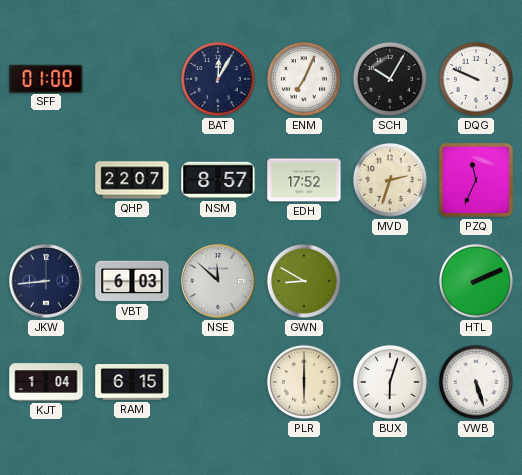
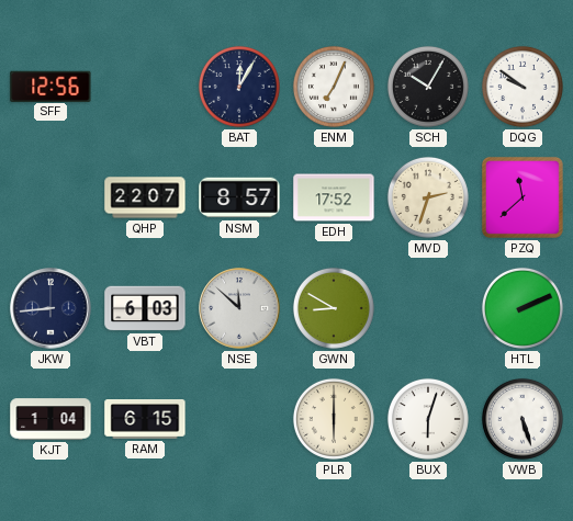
SFF: 01:00 -> 12:56
DQG: 9:49 -> 9:51
PZQ: 11:34 -> 11:38
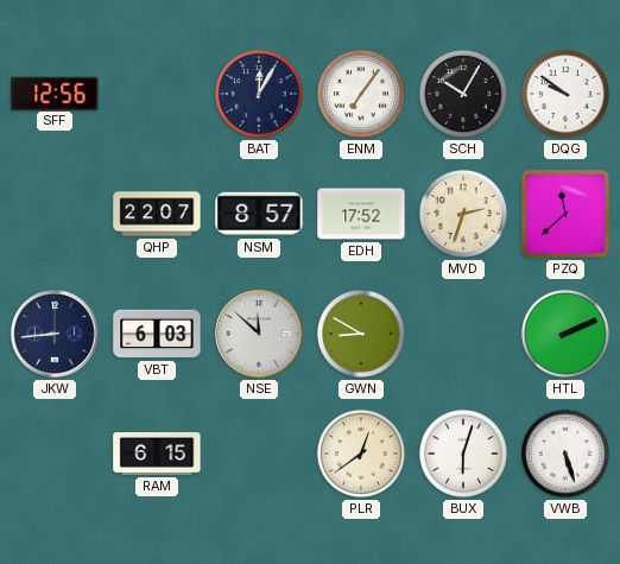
ENM: 7:04 -> 7:06
KJT: 1:04 -> none
PLR: 6:00 -> 12:39
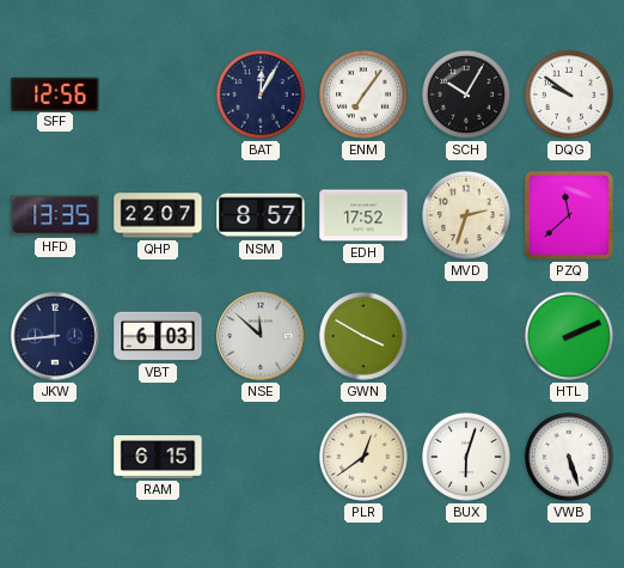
HFD: none -> 13:35
GWN: 8:50 -> 3:50
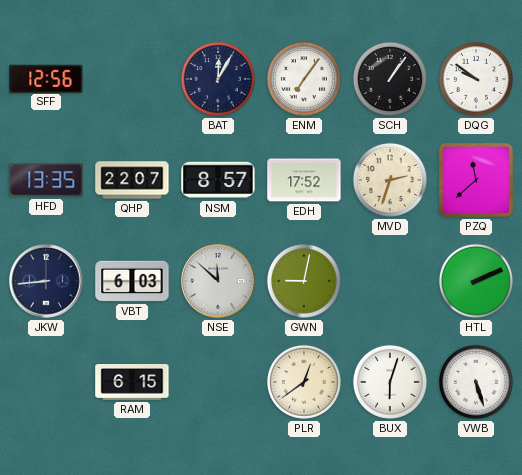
SCH: 10:05 -> 1:06
GWN: 3:50 -> 9:02
